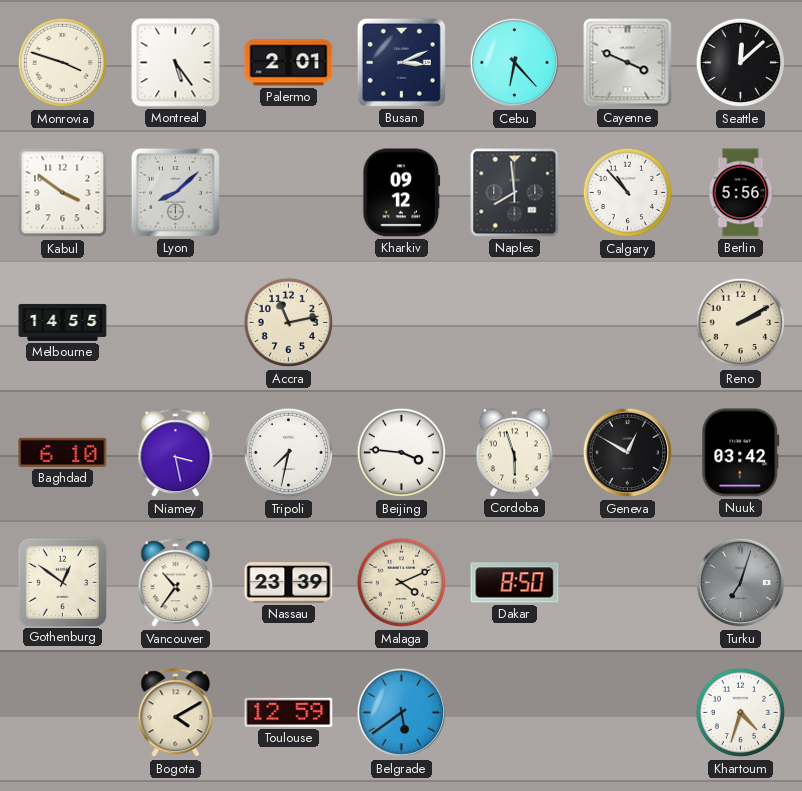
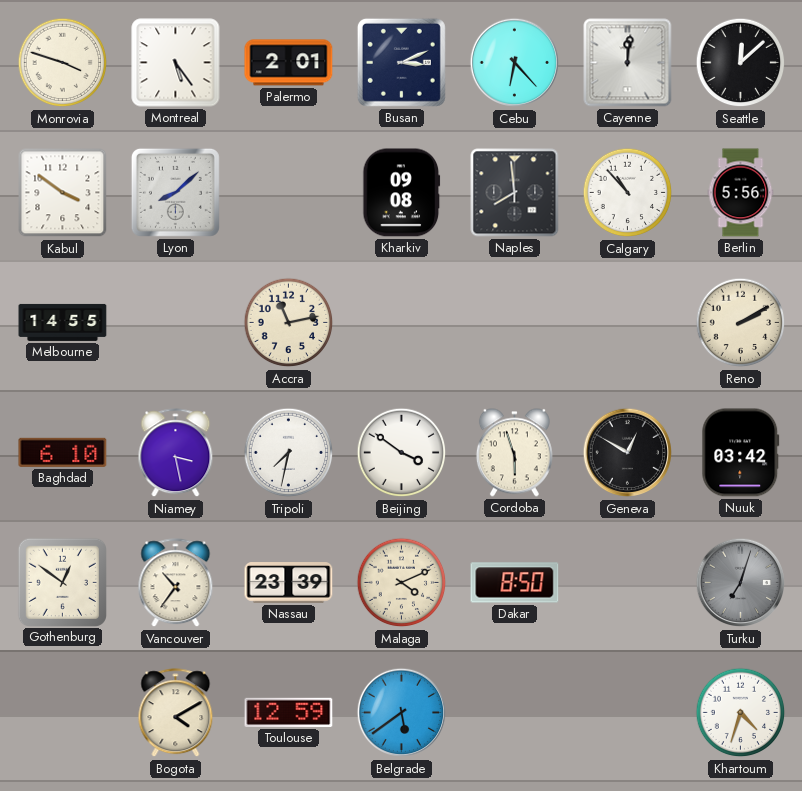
Cayenne: 3:49 -> 12:01
Kharkiv: 09:12 -> 09:08
Beijing: 3:46 -> 3:51
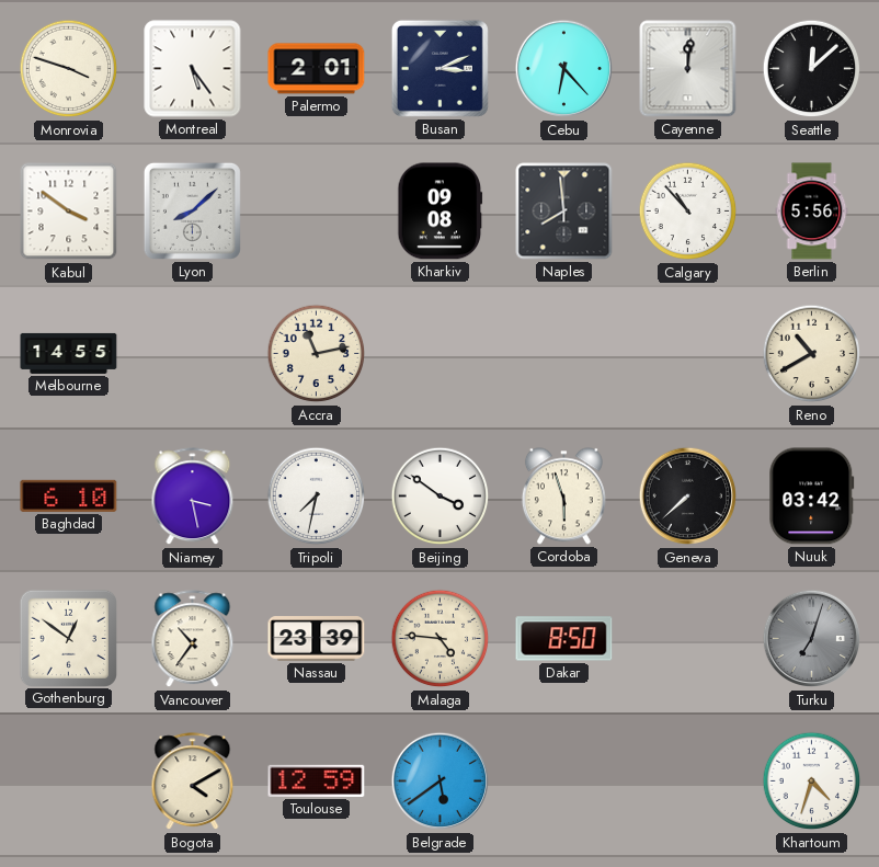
Reno: 2:10 -> 10:40
Geneva: 12:50 -> 7:38
Malaga: 4:11 -> 4:46
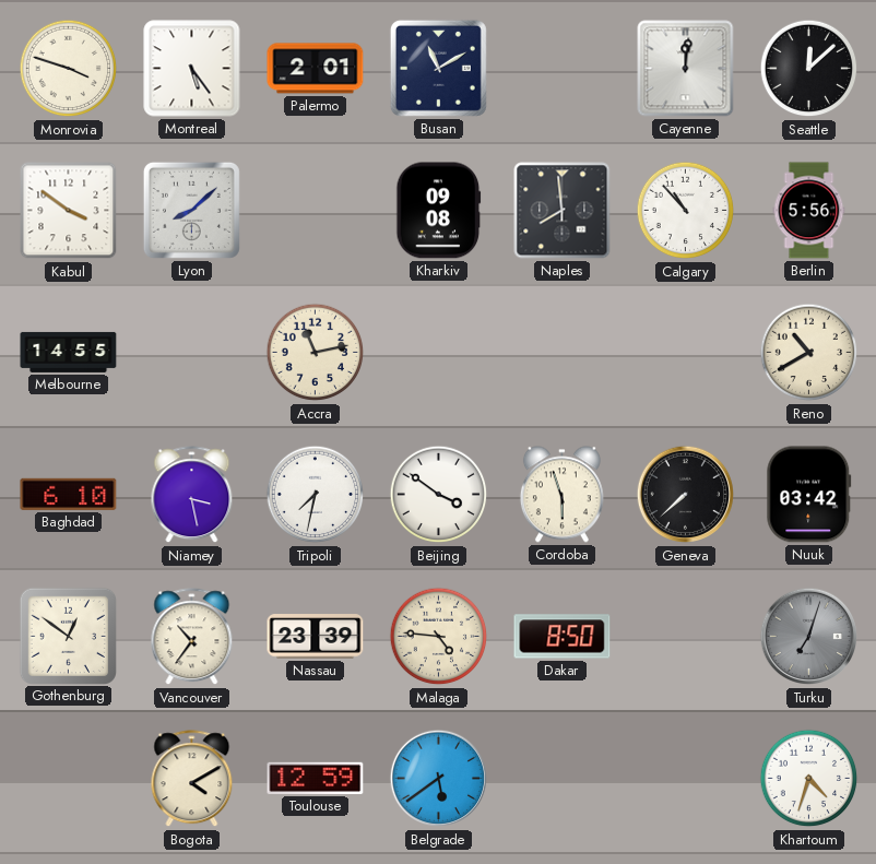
Busan: 3:11 -> 11:10
Cebu: 6:23 -> none
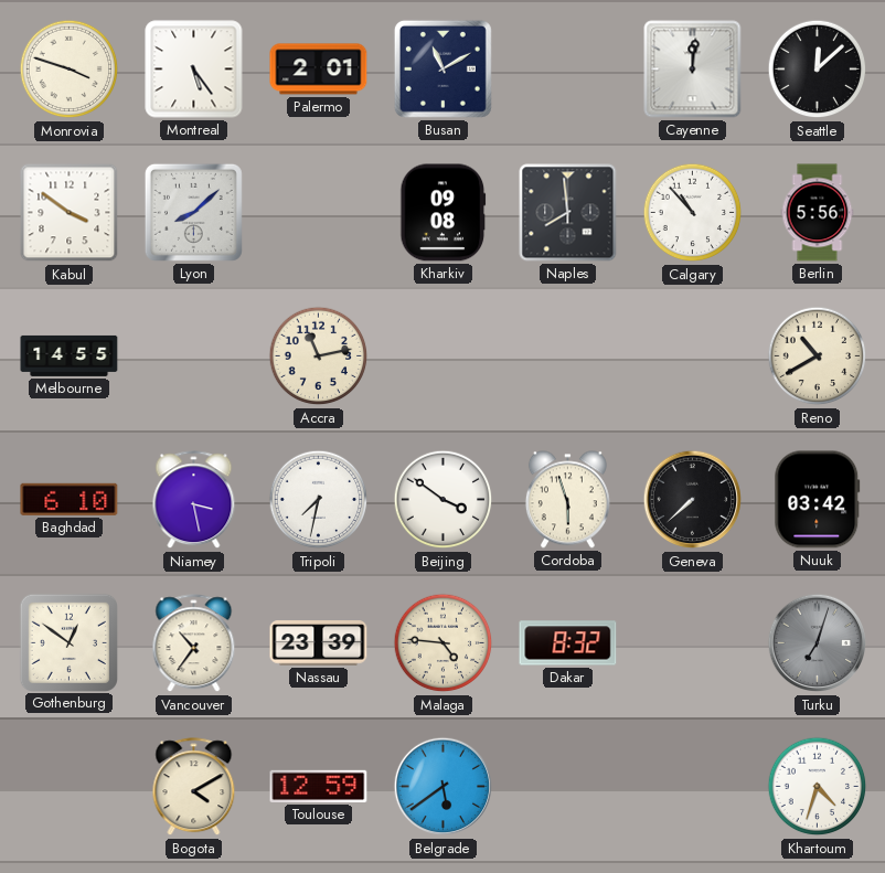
Dakar: 8:50 -> 8:32
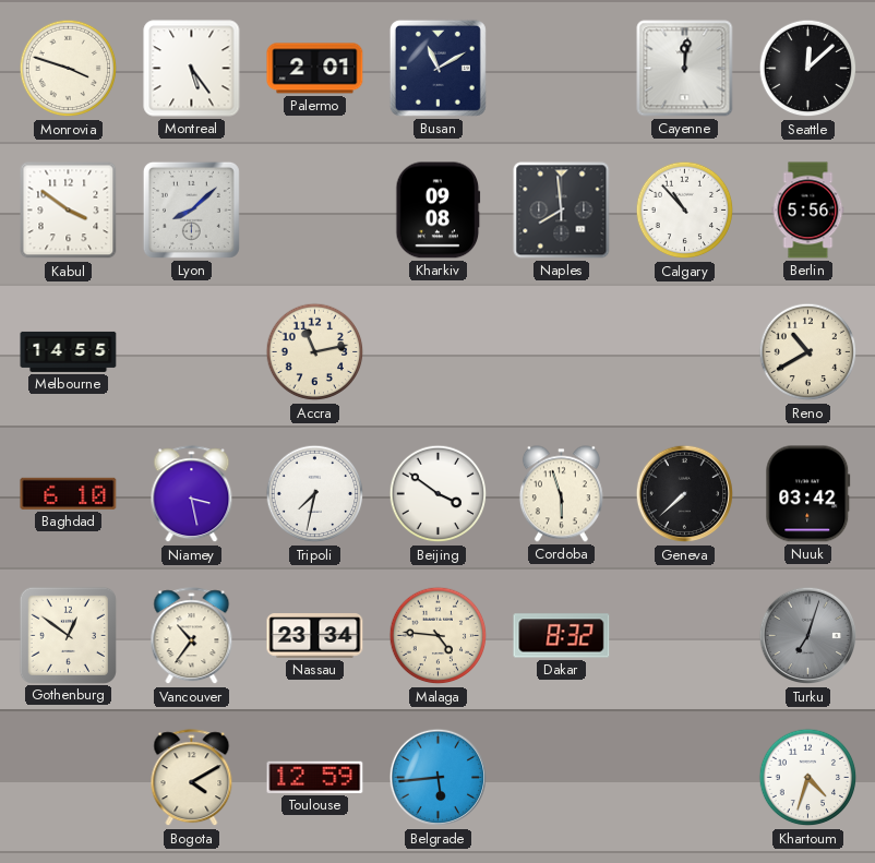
Nassau: 23:39 -> 23:34
Belgrade: 5:39 -> 5:44
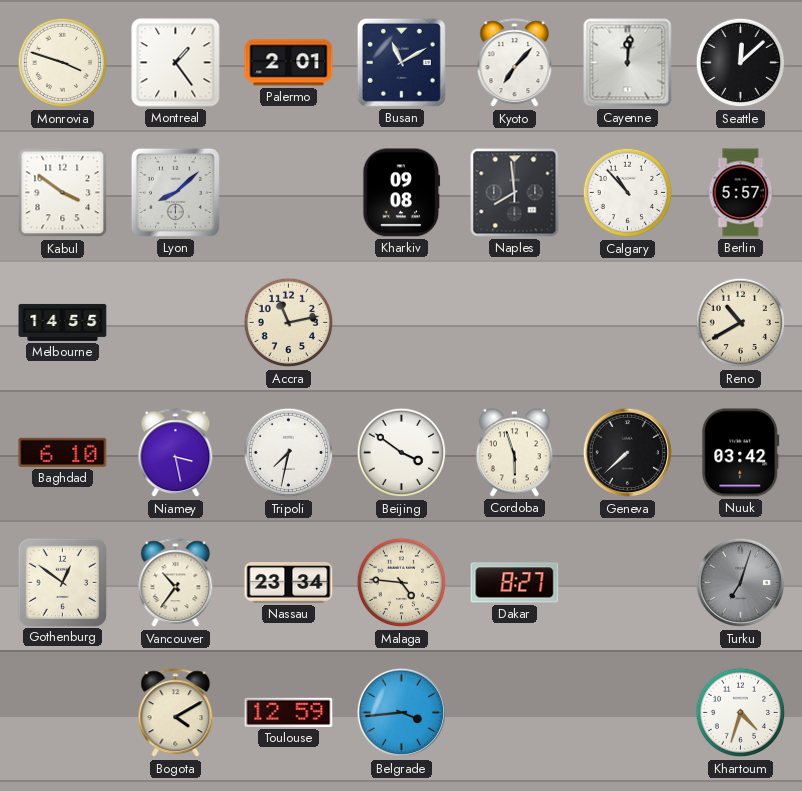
Montreal: 5:24 -> 1:24
Kyoto: none -> 7:07
Berlin: 5:56 -> 5:57
Dakar: 8:32 -> 8:27
Belgrade: 5:44 -> 3:44
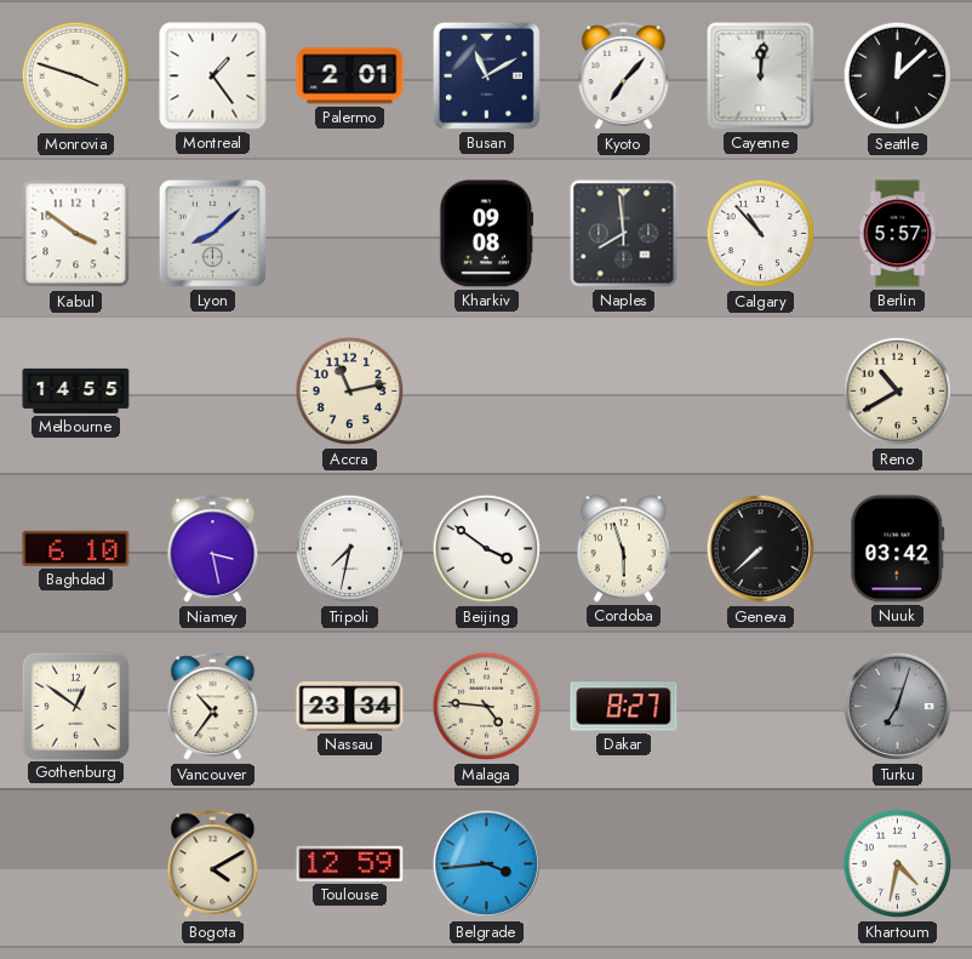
Khartoum: 4:33 -> 4:32
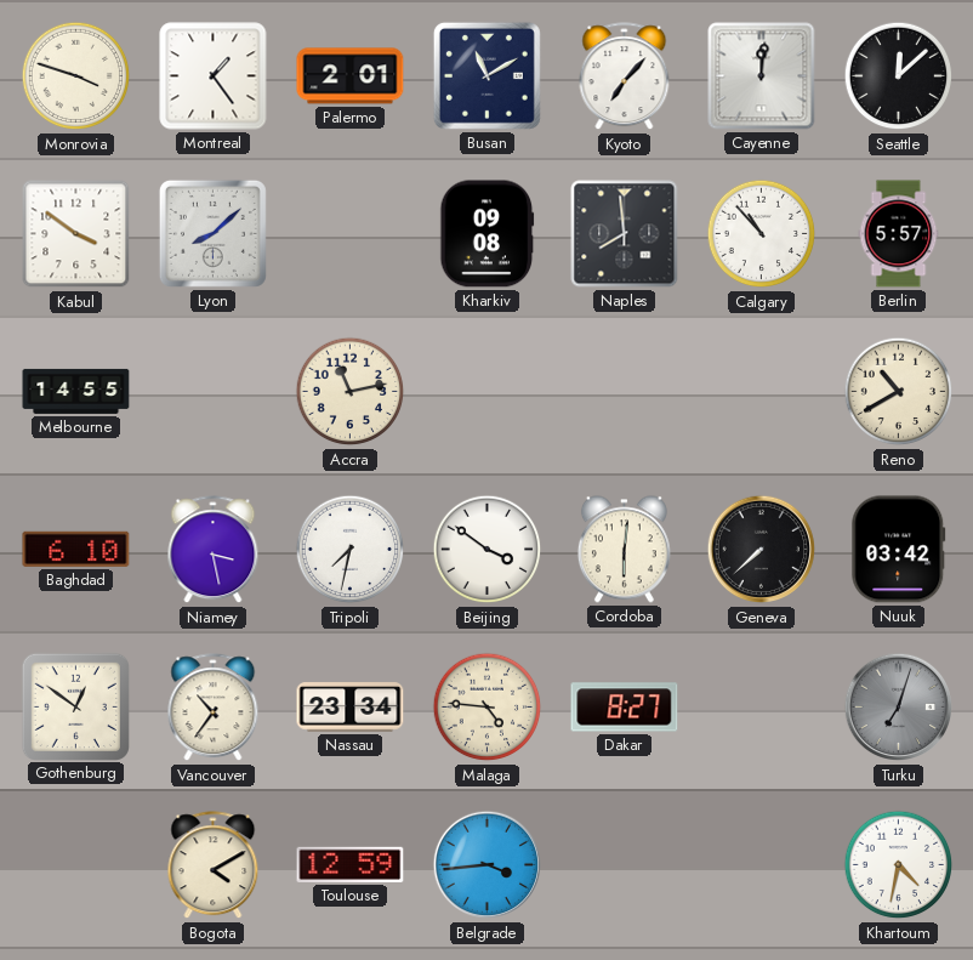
Cordoba: 5:57 -> 6:01
